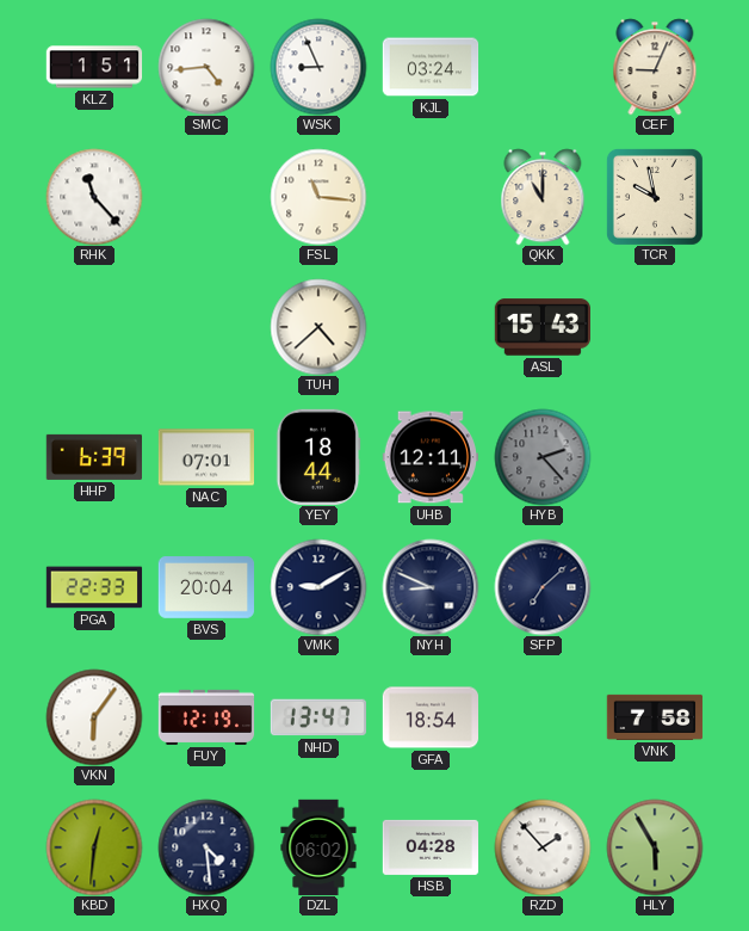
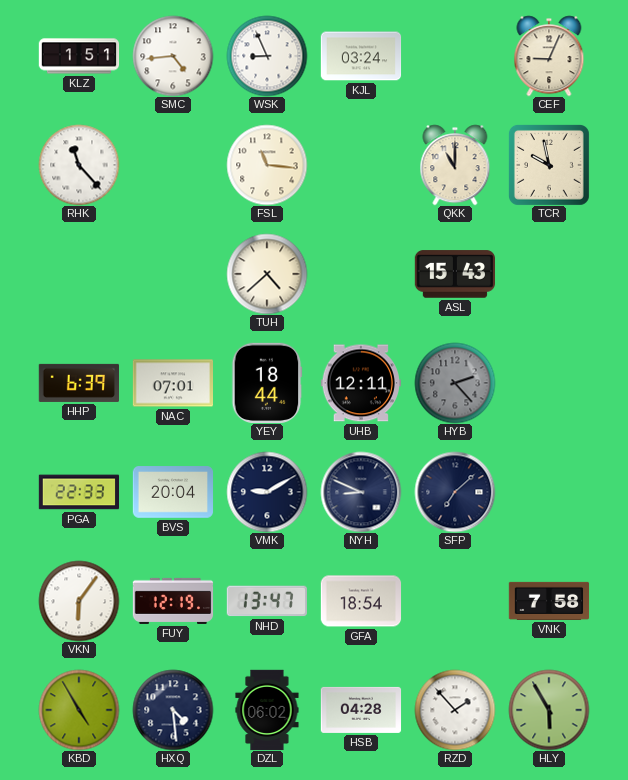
KBD: 12:31 -> 4:55
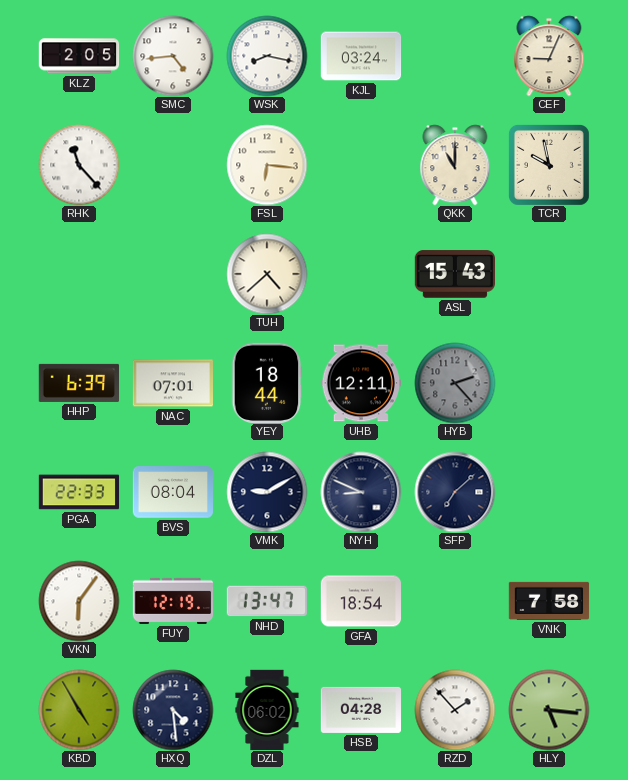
KLZ: 1:51 -> 2:05
WSK: 8:56 -> 8:17
FSL: 11:16 -> 6:16
BVS: 20:04 -> 08:04
HLY: 5:55 -> 5:16
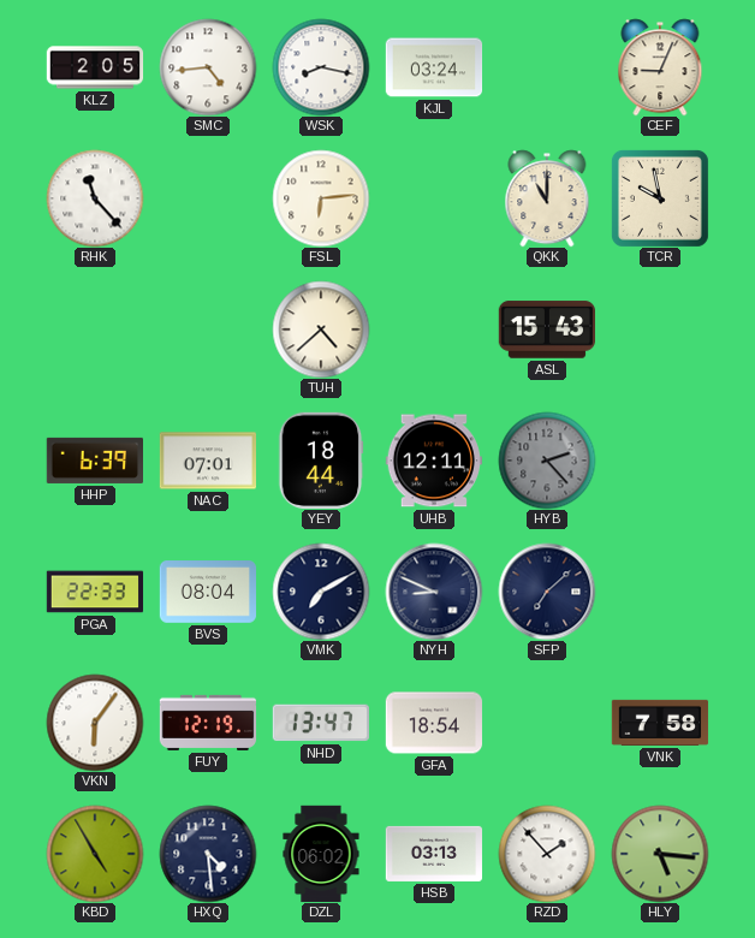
FSL: 6:16 -> 6:14
VMK: 9:10 -> 7:10
HSB: 04:28 -> 03:13
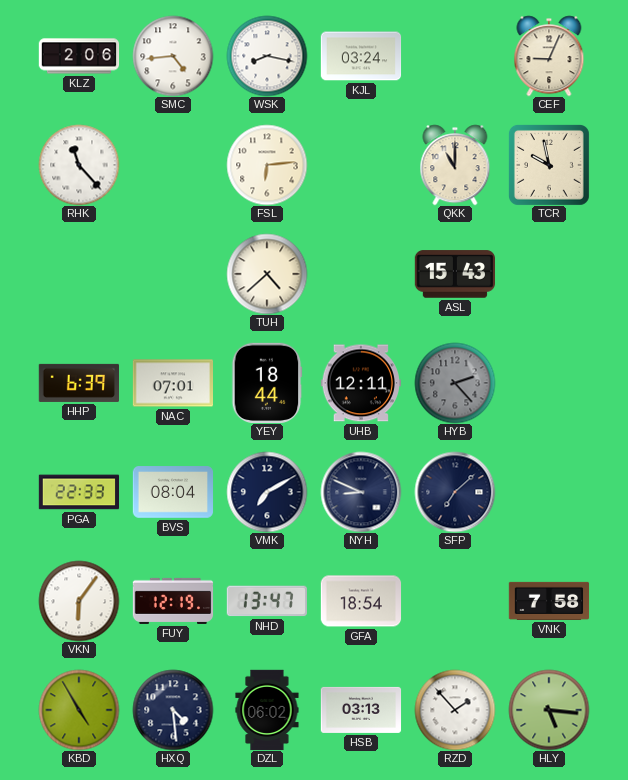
KLZ: 2:05 -> 2:06
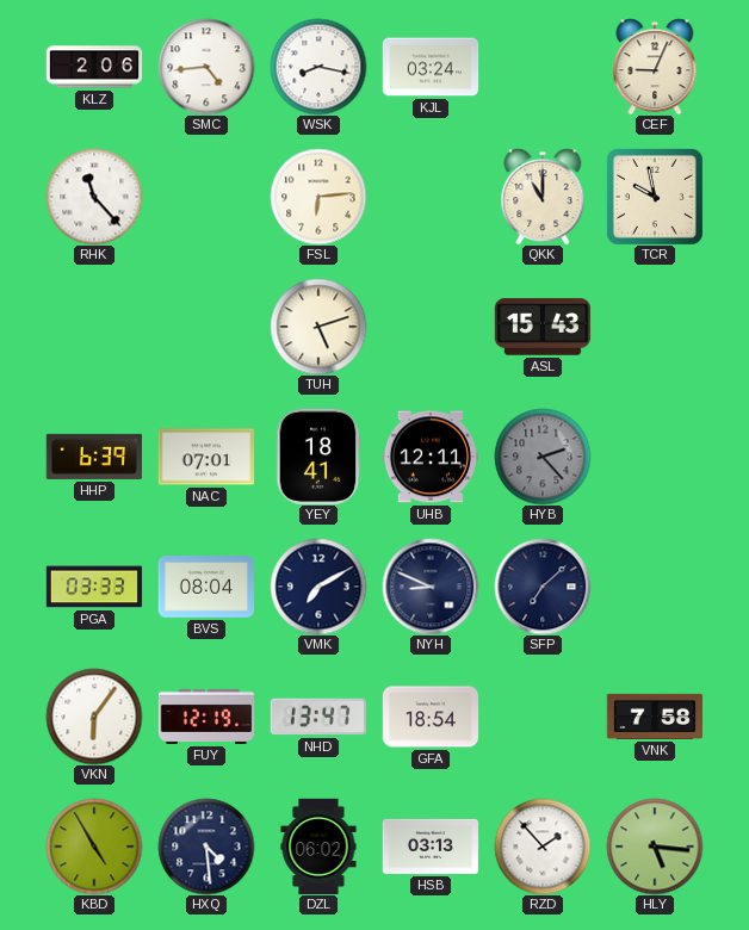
TUH: 4:38 -> 5:12
YEY: 18:44 -> 18:41
PGA: 22:33 -> 03:33
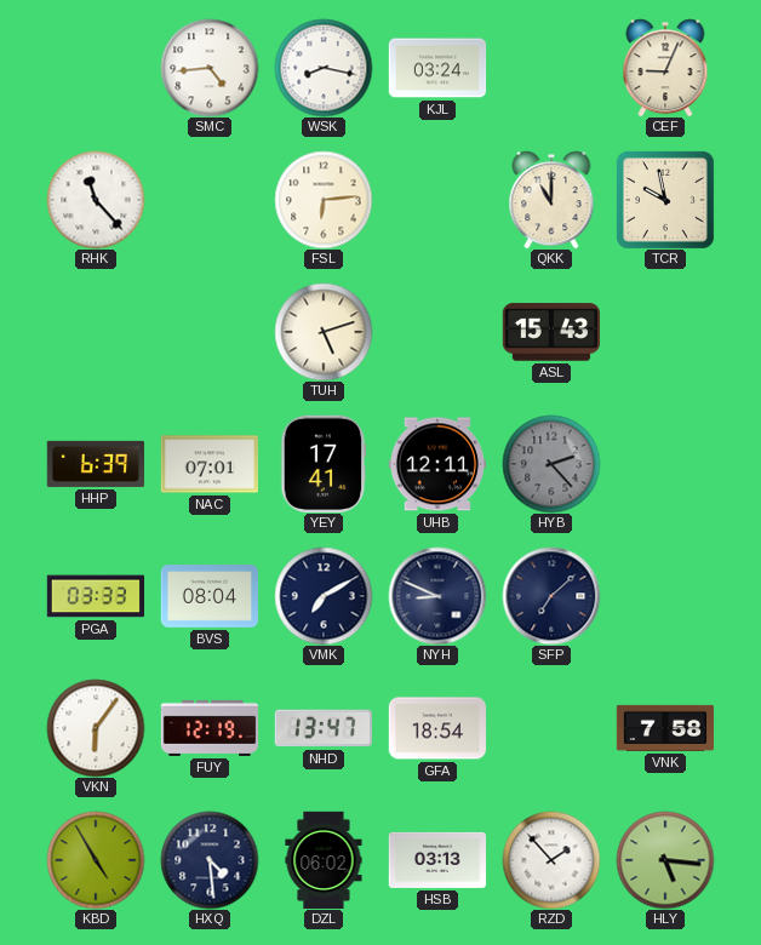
KLZ: 2:06 -> none
YEY: 18:41 -> 17:41
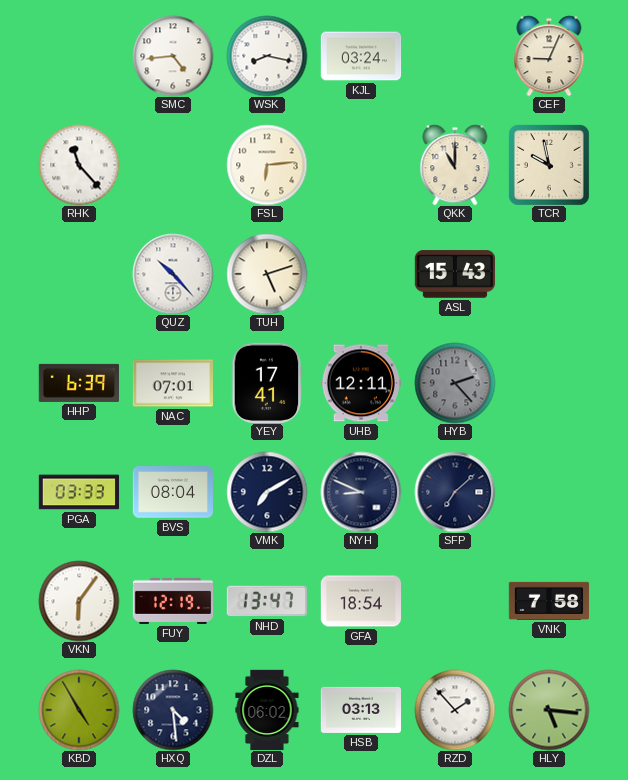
QUZ: none -> 10:23
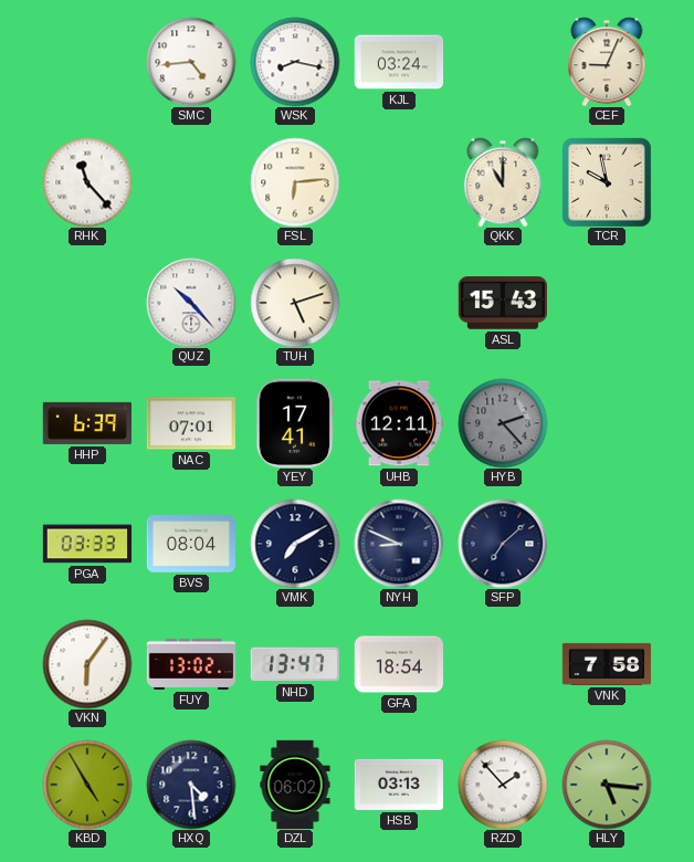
FUY: 12:19 -> 13:02
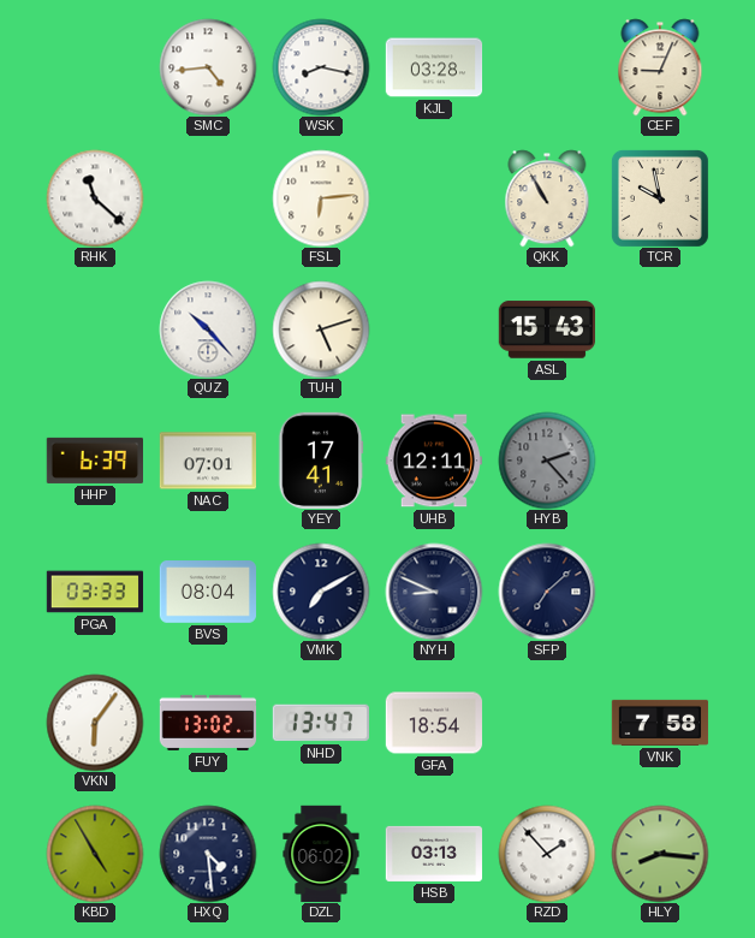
KJL: 03:24 -> 03:28
RHK: 11:23 -> 11:22
QKK: 11:00 -> 10:55
HLY: 5:16 -> 8:16
